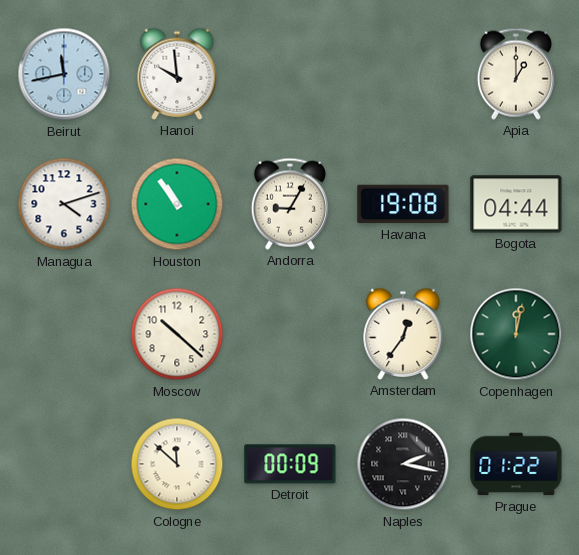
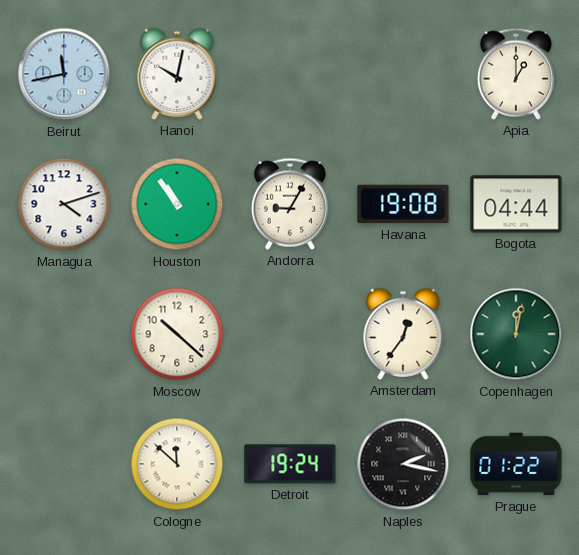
Hanoi: 9:59 -> 10:02
Detroit: 00:09 -> 19:24
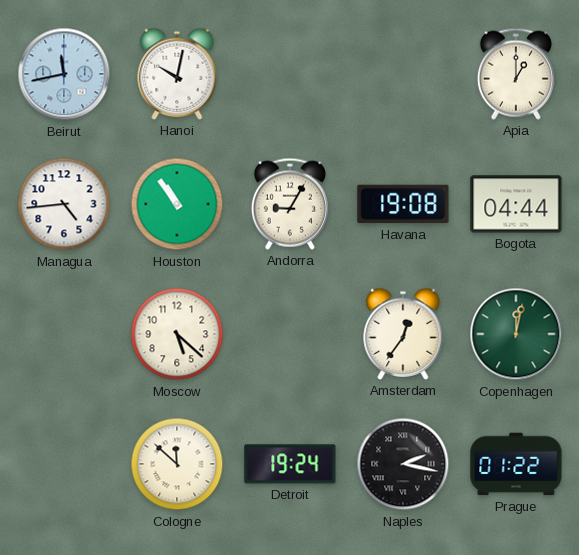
Managua: 4:12 -> 4:44
Moscow: 10:22 -> 5:22
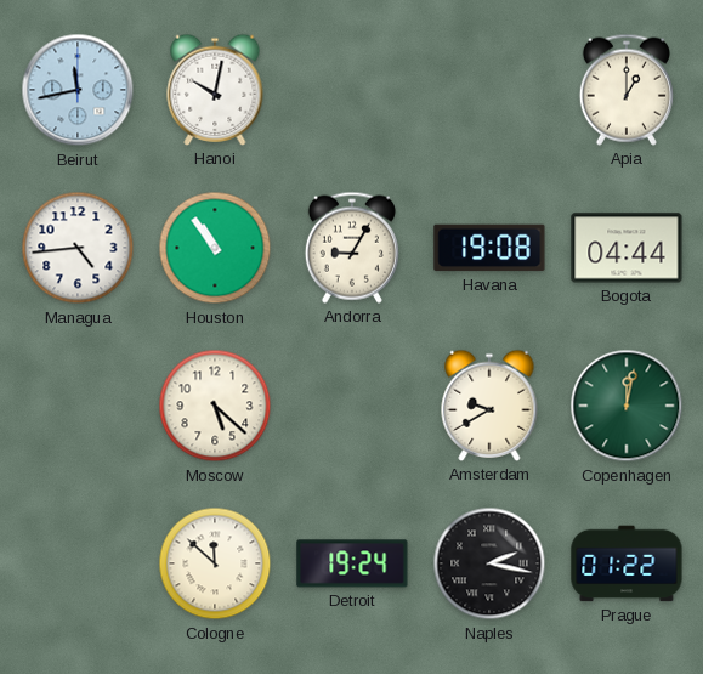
Amsterdam: 12:36 -> 9:40
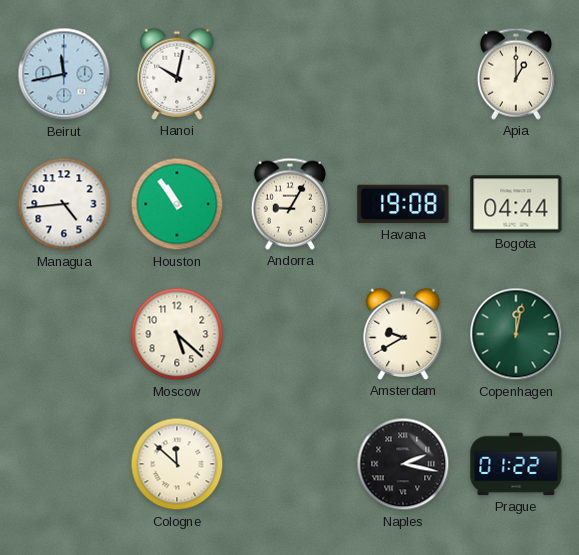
Detroit: 19:24 -> none
